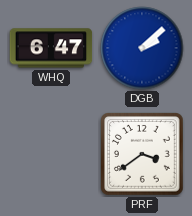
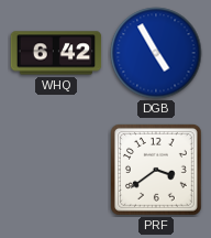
WHQ: 6:47 -> 6:42
DGB: 2:08 -> 4:55
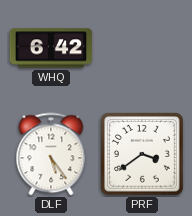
DGB: 4:55 -> none
DLF: none -> 5:24
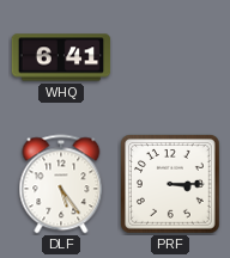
WHQ: 6:42 -> 6:41
PRF: 3:39 -> 3:15
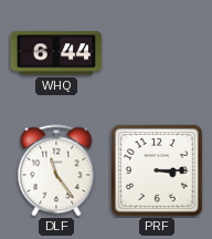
WHQ: 6:41 -> 6:44
DLF: 5:24 -> 11:24
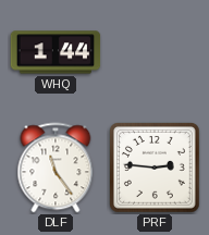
WHQ: 6:44 -> 1:44
PRF: 3:15 -> 2:46
